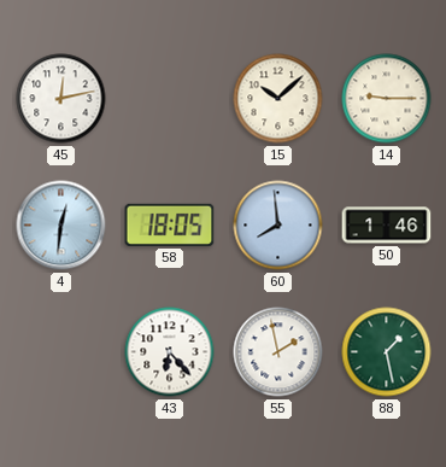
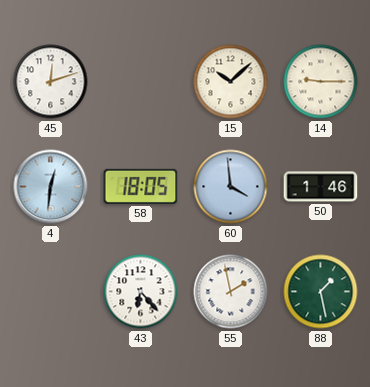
45: 12:13 -> 12:12
60: 7:59 -> 3:59
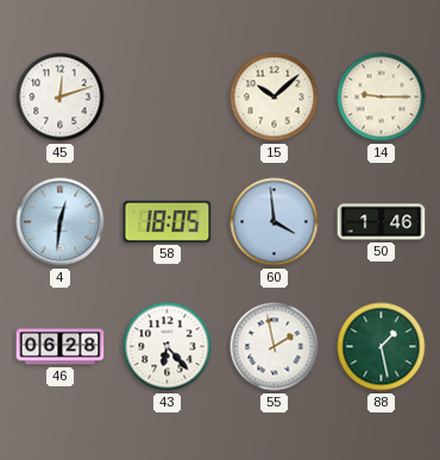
46: none -> 06:28
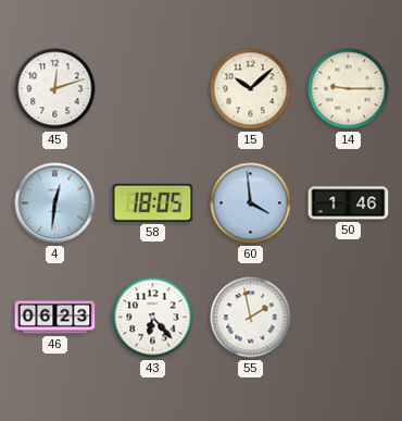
46: 06:28 -> 06:23
88: 1:28 -> none
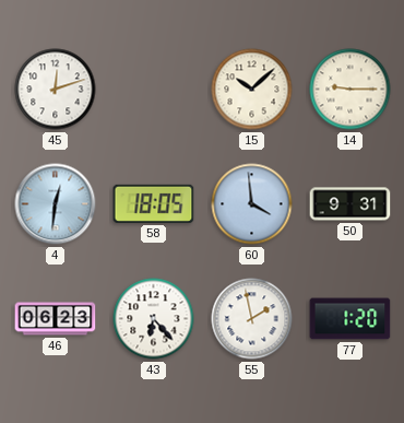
50: 1:46 -> 9:31
77: none -> 1:20
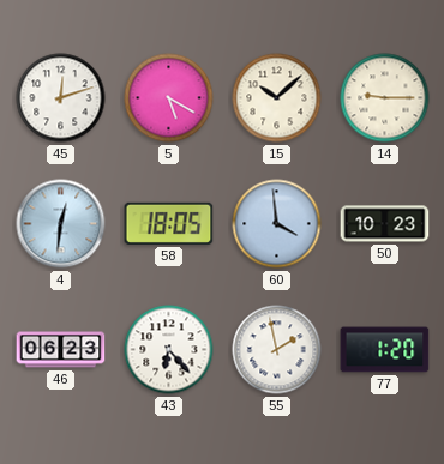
5: none -> 5:20
50: 9:31 -> 10:23
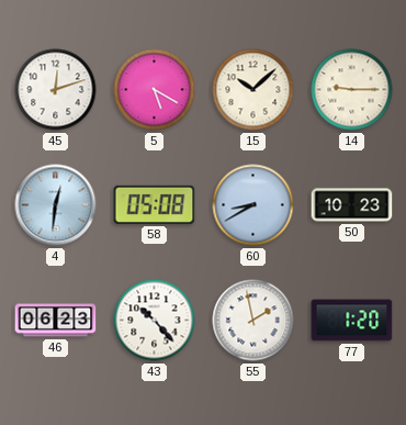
58: 18:05 -> 05:08
60: 3:59 -> 8:40
43: 6:23 -> 10:23
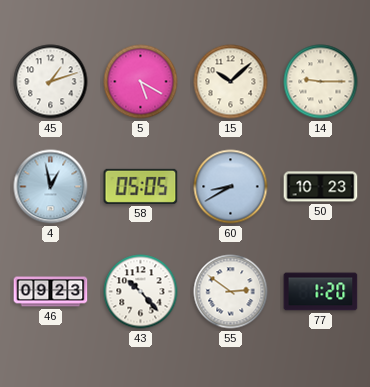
45: 12:12 -> 1:12
4: 12:31 -> 12:58
58: 05:08 -> 05:05
46: 06:23 -> 09:23
55: 1:58 -> 2:51
